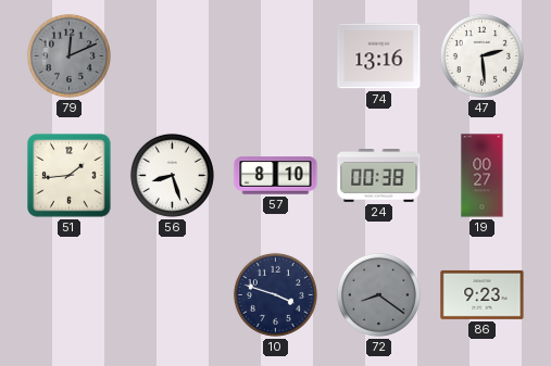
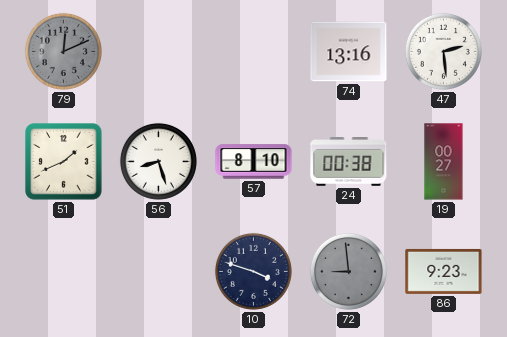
51: 1:44 -> 1:41
72: 8:21 -> 8:59
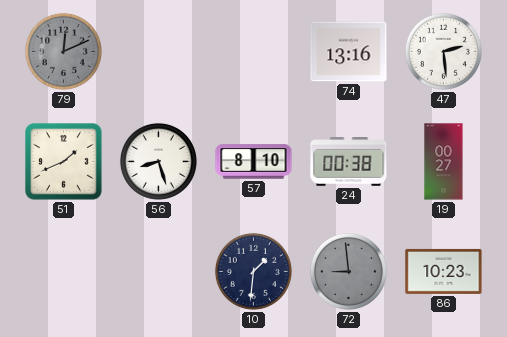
10: 3:48 -> 1:31
86: 9:23 -> 10:23
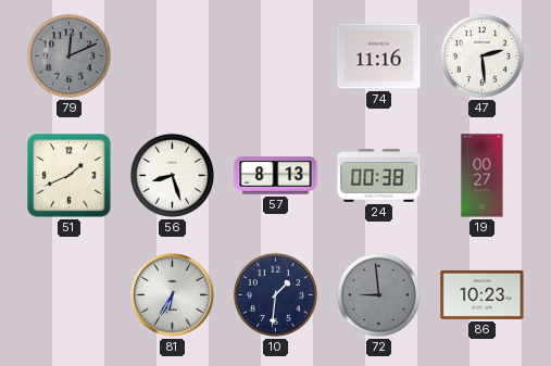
74: 13:16 -> 11:16
57: 8:10 -> 8:13
81: none -> 6:35
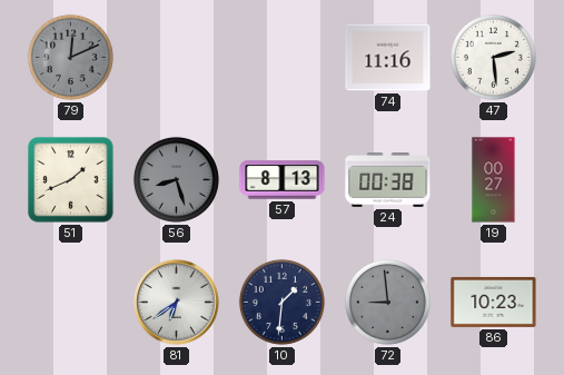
56 dial: white -> grey
81: 6:35 -> 6:39
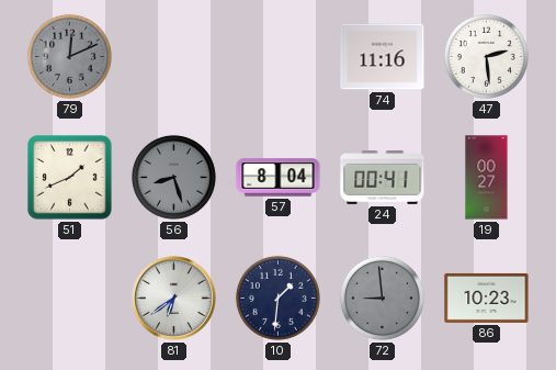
57: 8:13 -> 8:04
24: 00:38 -> 00:41
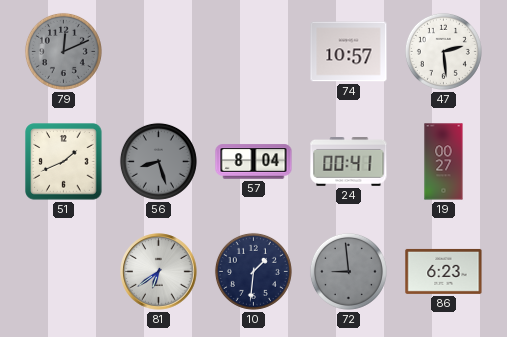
74: 11:16 -> 10:57
86: 10:23 -> 6:23
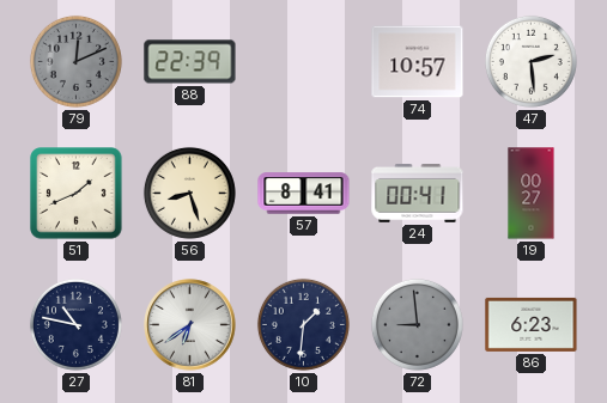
88: none -> 22:39
56 dial: grey -> cream
57: 8:04 -> 8:41
27: none -> 10:47
